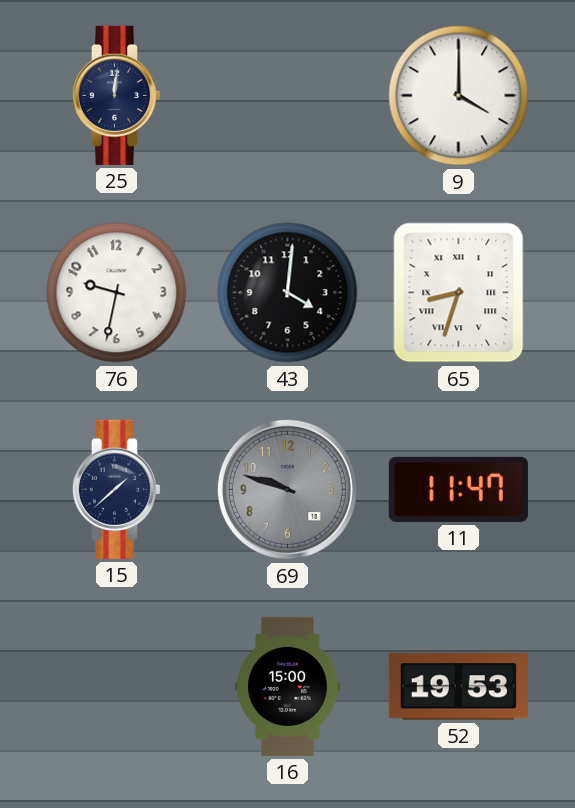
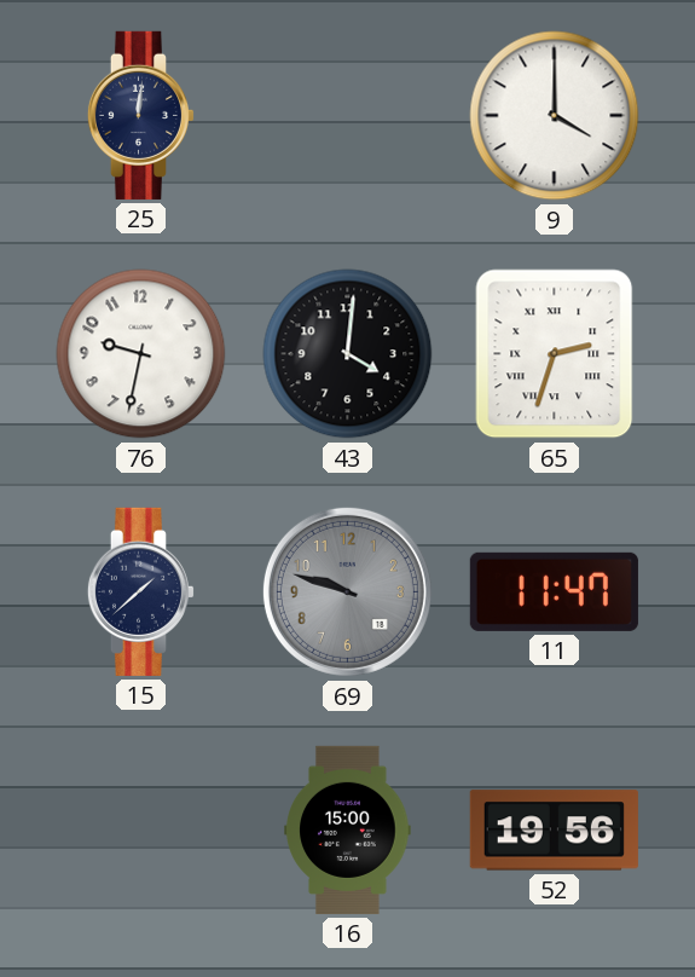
65: 8:33 -> 2:33
52: 19:53 -> 19:56
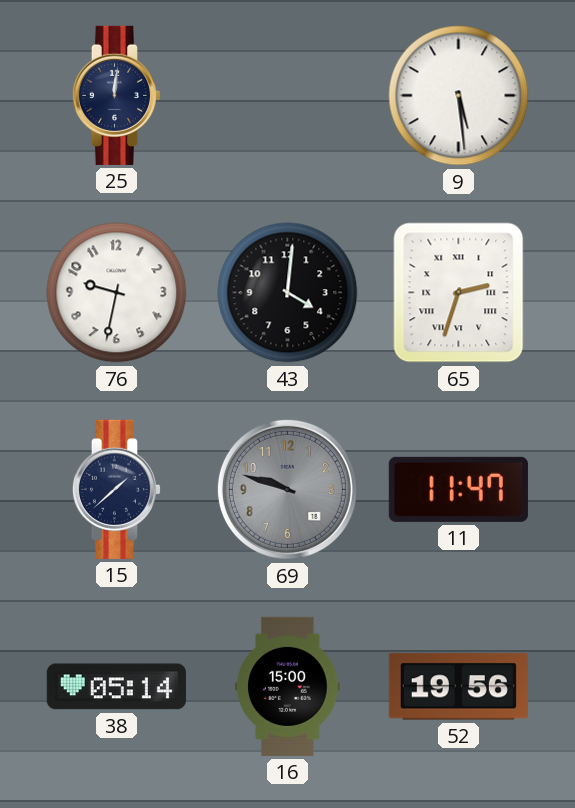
9: 4:00 -> 5:29
38: none -> 05:14
